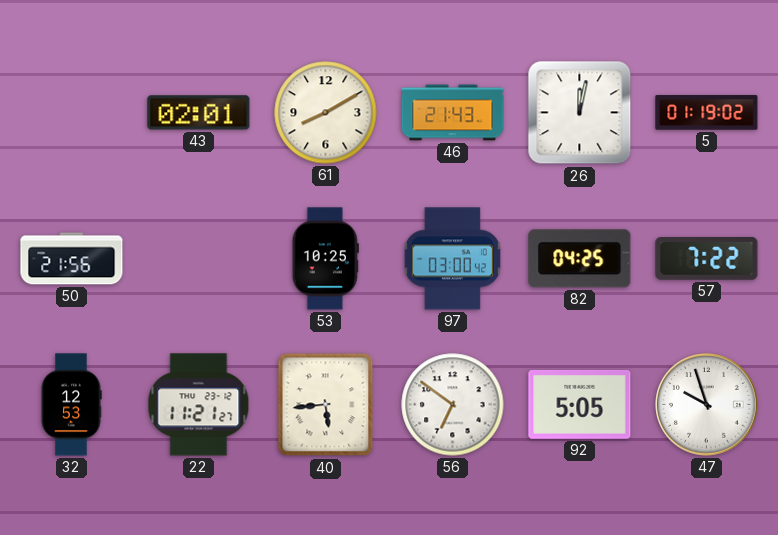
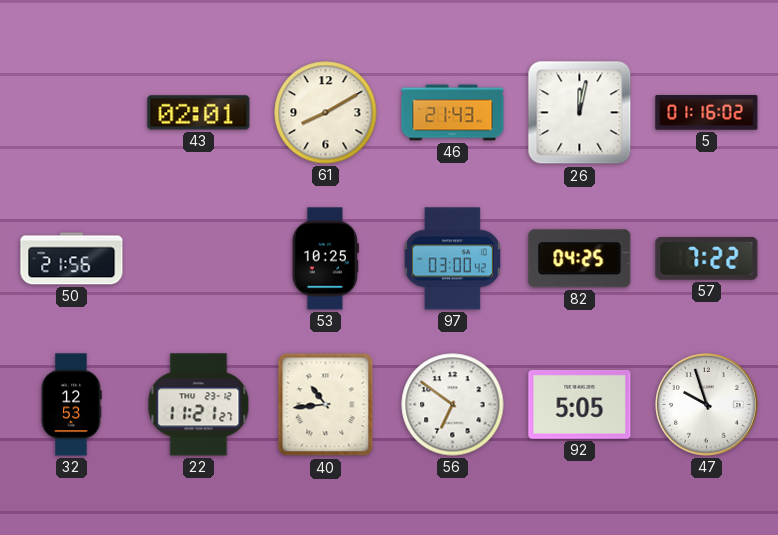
5: 01:19 -> 01:16
40: 5:44 -> 10:44
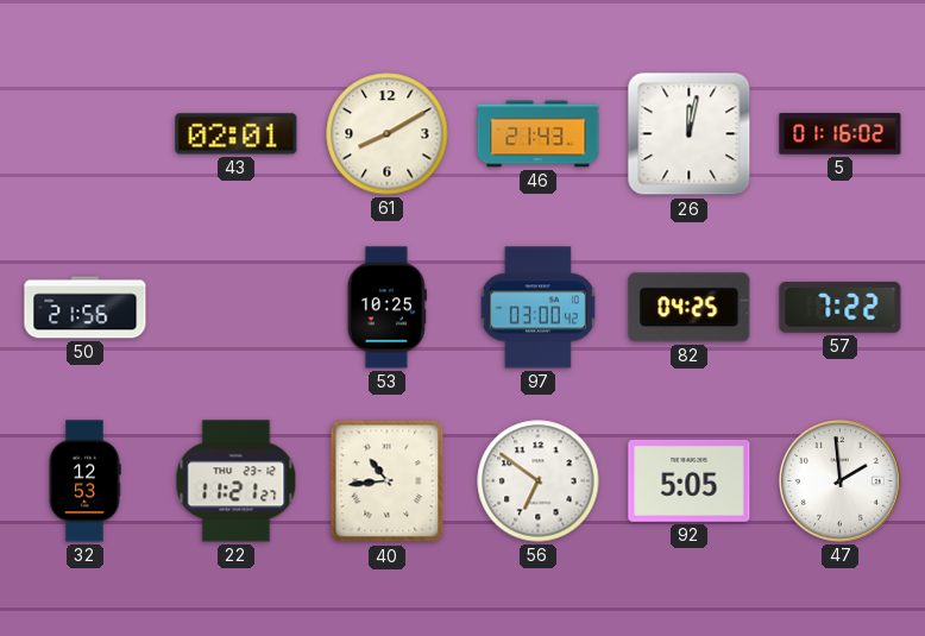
47: 9:57 -> 1:59
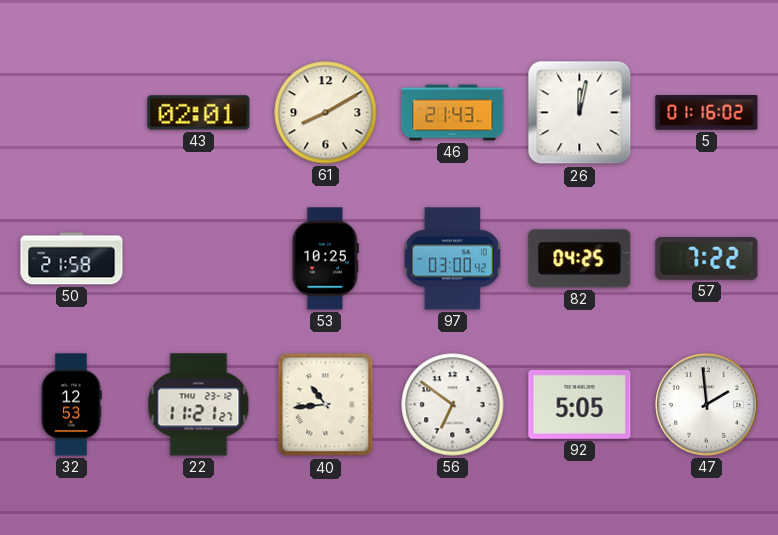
50: 21:56 -> 21:58
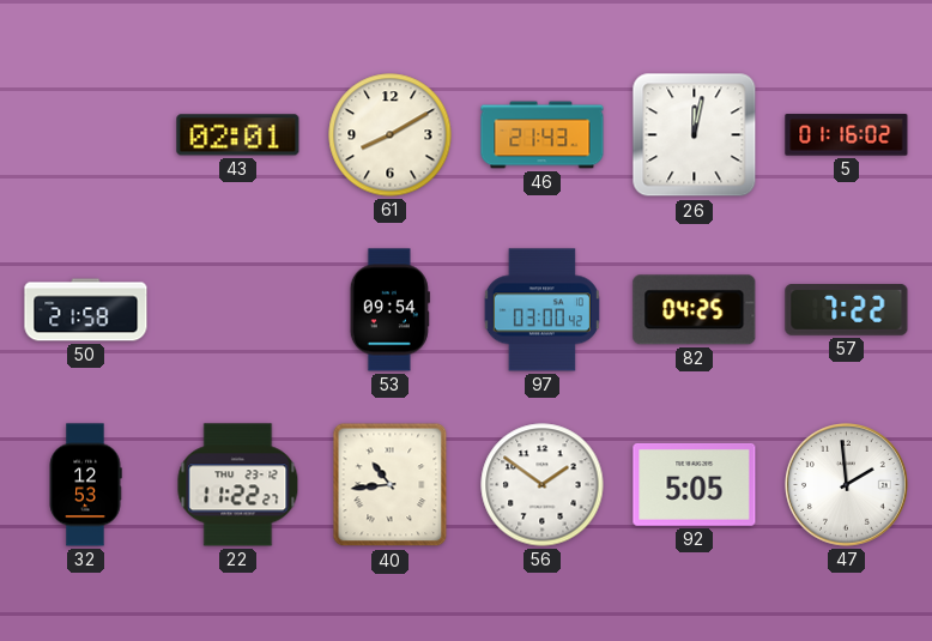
53: 10:25 -> 09:54
22: 11:21 -> 11:22
56: 6:51 -> 1:51
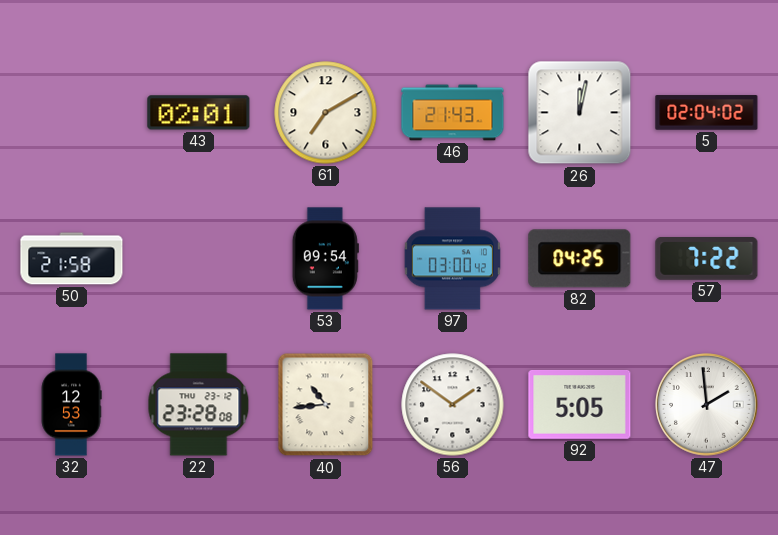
61: 8:10 -> 7:10
5: 01:16 -> 02:04
22: 11:22 -> 23:28
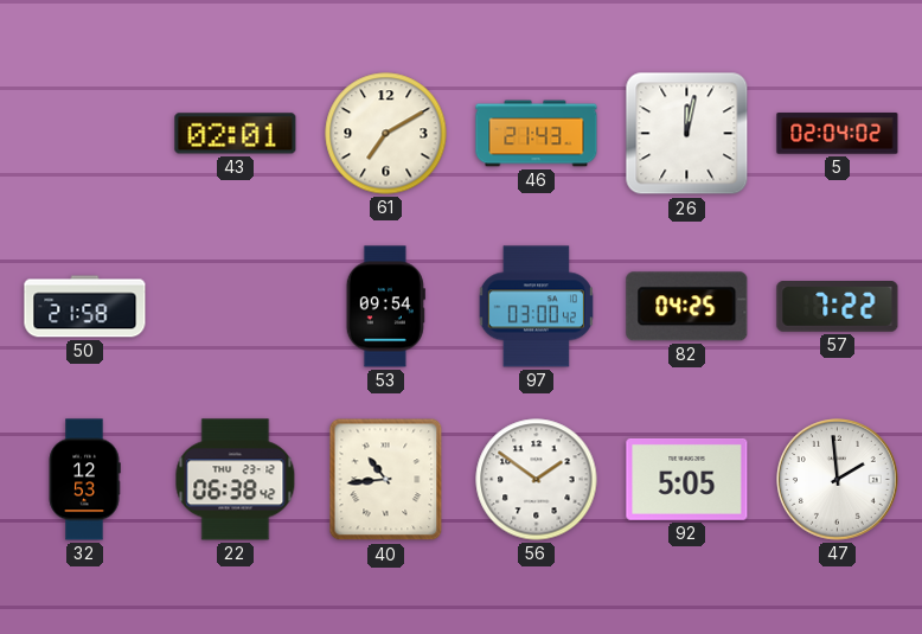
22: 23:28 -> 06:38
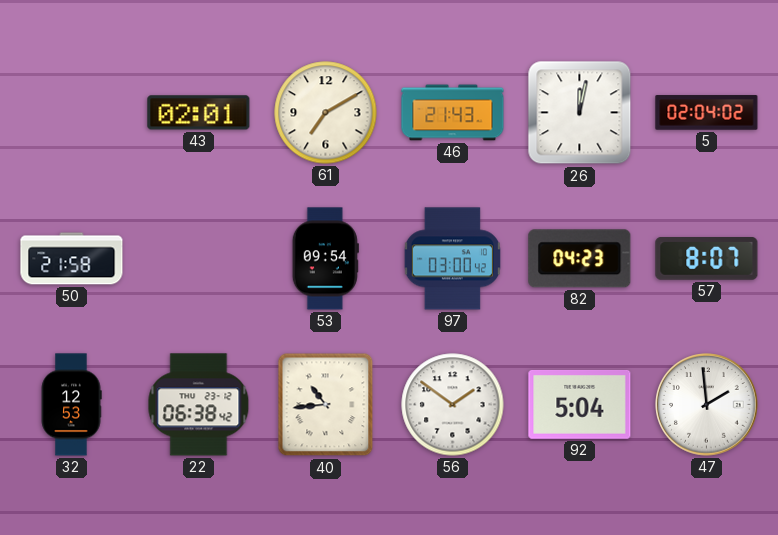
82: 04:25 -> 04:23
57: 7:22 -> 8:07
92: 5:05 -> 5:04
